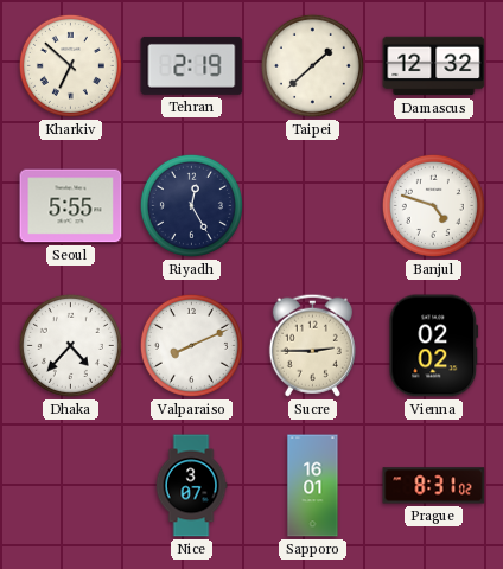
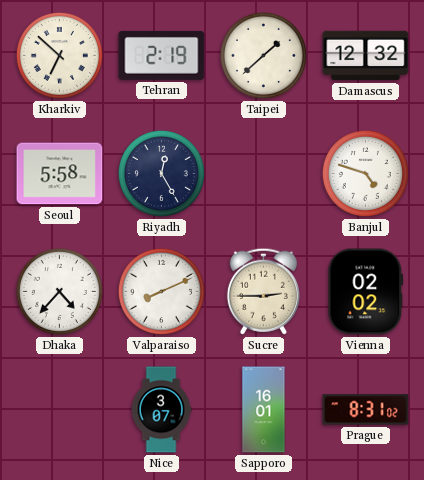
Seoul: 5:55 -> 5:58
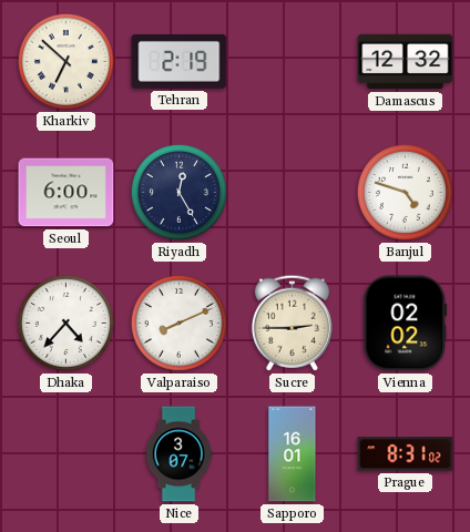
Taipei: 1:38 -> none
Seoul: 5:58 -> 6:00
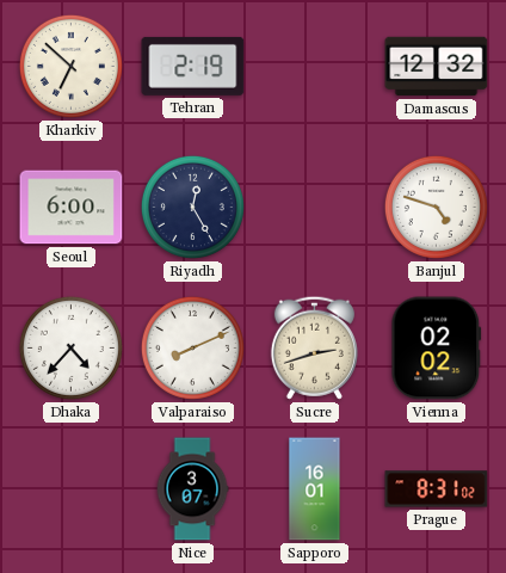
Sucre: 2:45 -> 2:42
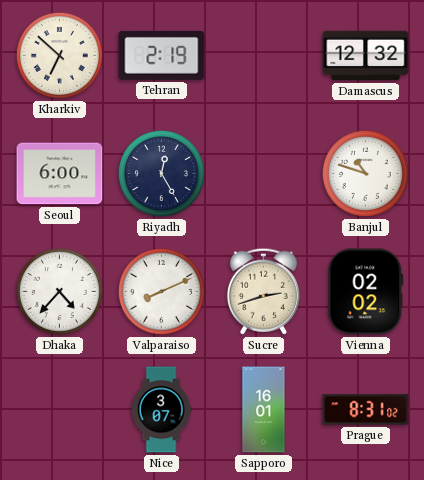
Banjul: 4:48 -> 10:48
